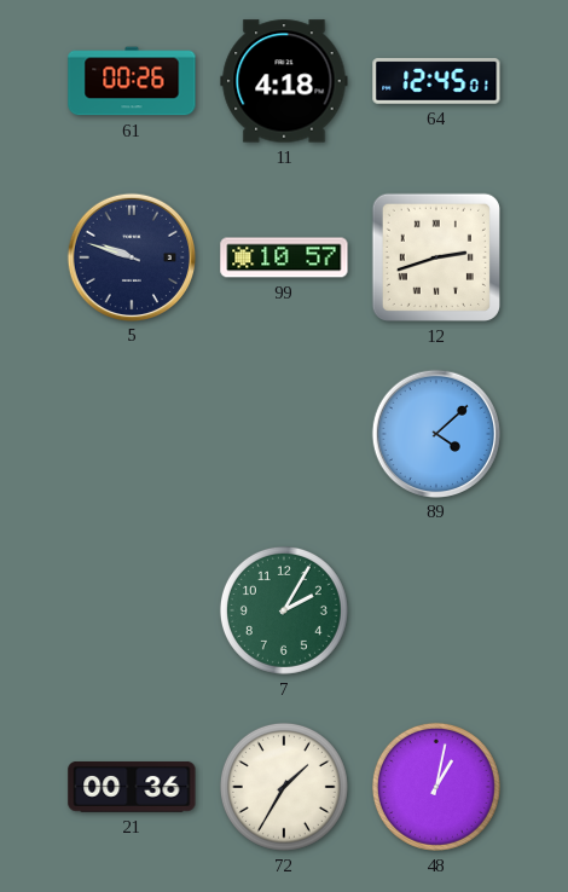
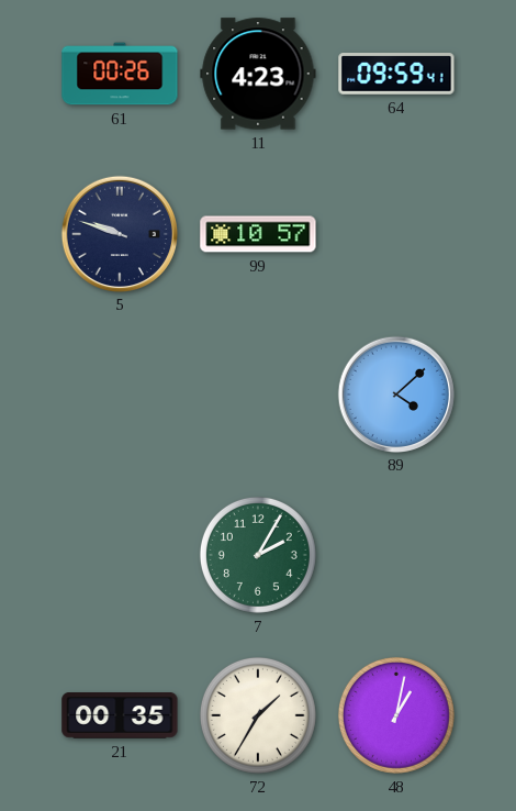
11: 4:18 -> 4:23
64: 12:45 -> 09:59
12: 2:42 -> none
21: 00:36 -> 00:35
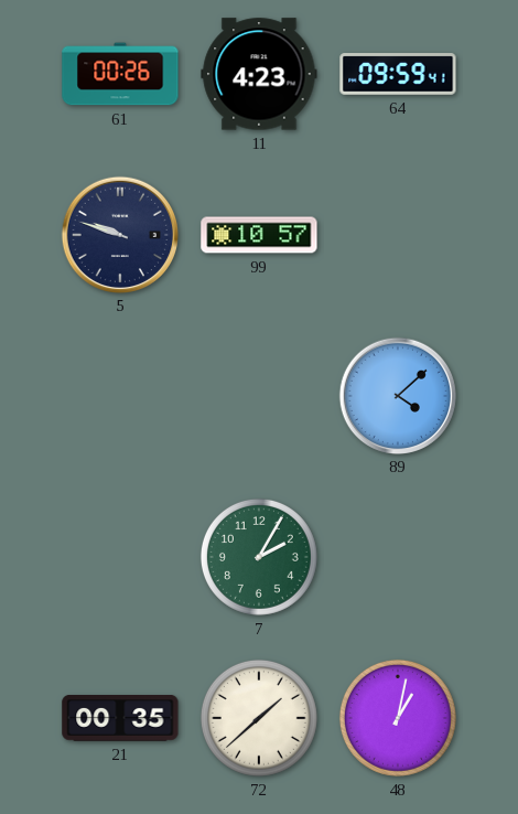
72: 1:35 -> 1:38
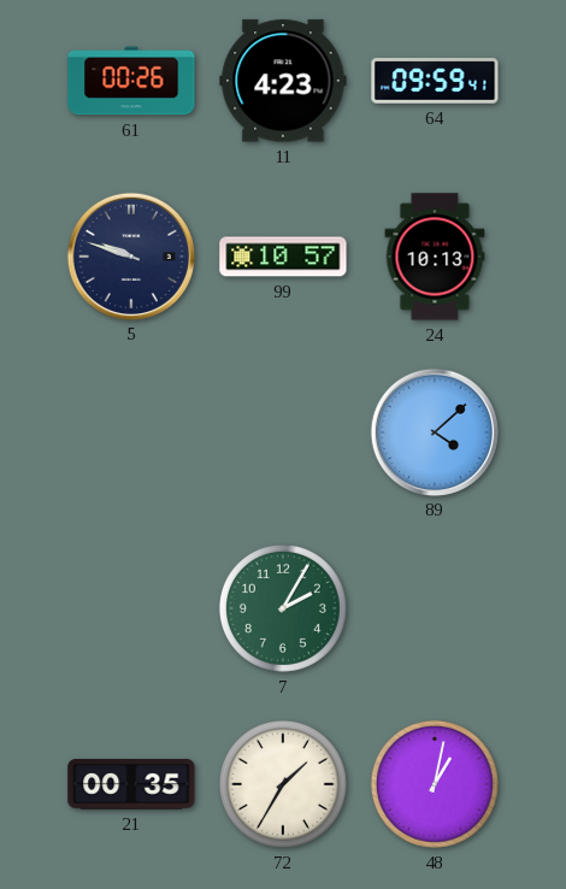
24: none -> 10:13
72: 1:38 -> 1:35
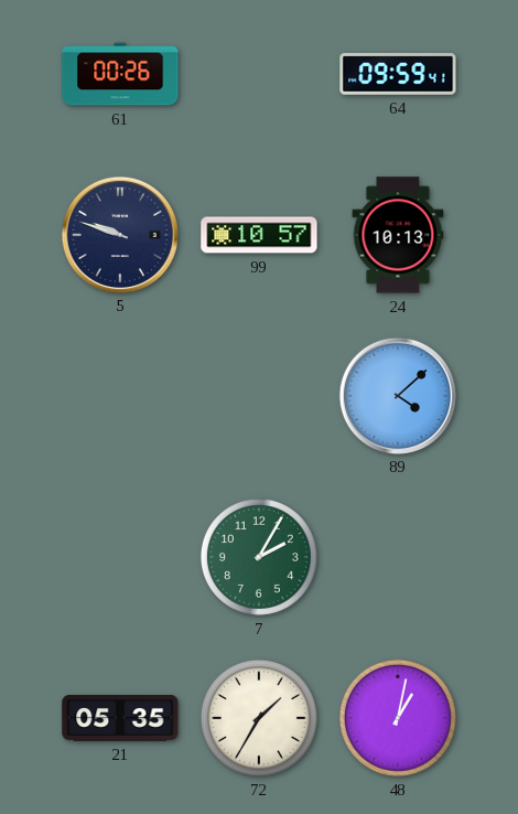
11: 4:23 -> none
21: 00:35 -> 05:35
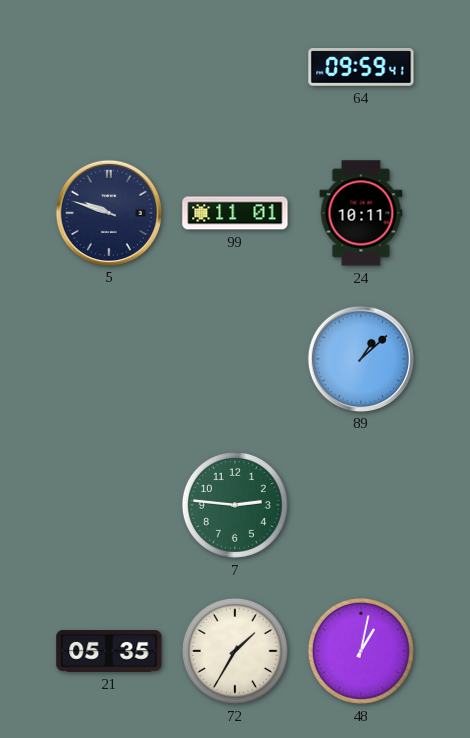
61: 00:26 -> none
99: 10:57 -> 11:01
24: 10:13 -> 10:11
89: 4:08 -> 1:08
7: 2:05 -> 2:46
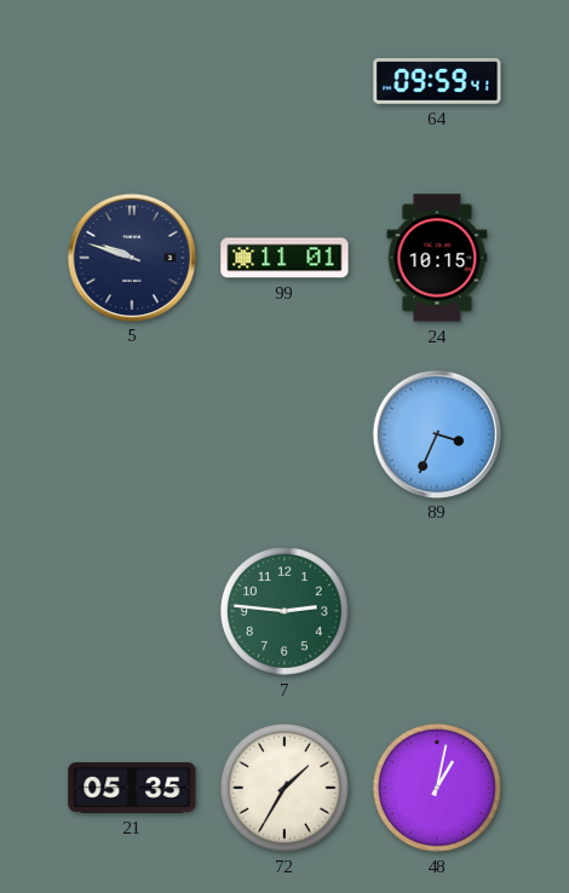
24: 10:11 -> 10:15
89: 1:08 -> 3:34
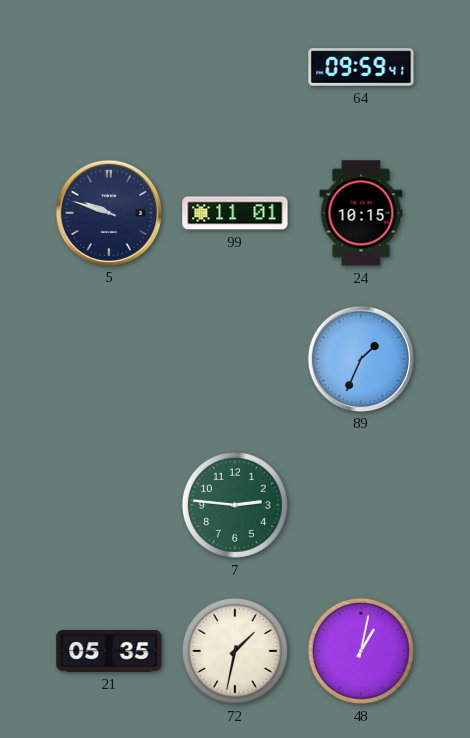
89: 3:34 -> 1:34
72: 1:35 -> 1:32
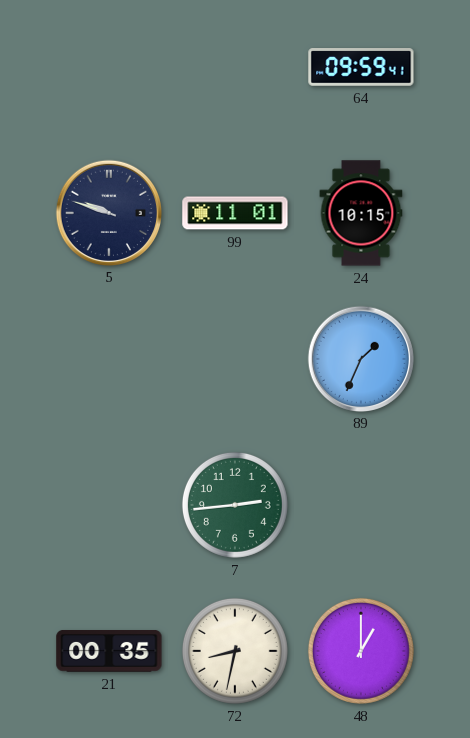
7: 2:46 -> 2:44
21: 05:35 -> 00:35
72: 1:32 -> 8:32
48: 1:02 -> 1:00
